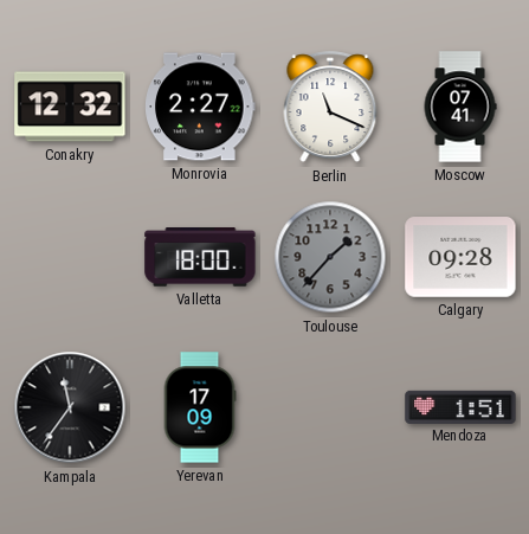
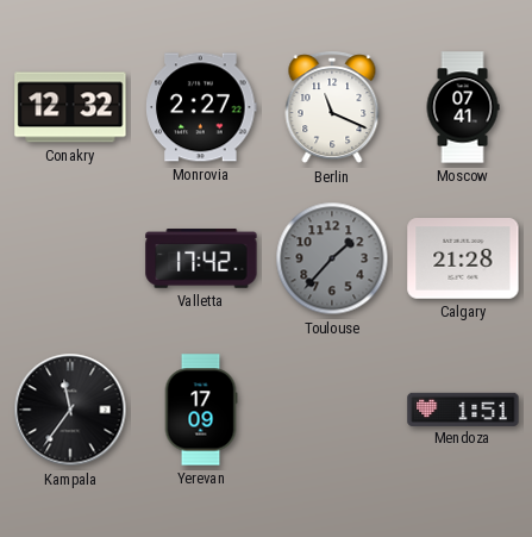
Valletta: 18:00 -> 17:42
Calgary: 09:28 -> 21:28
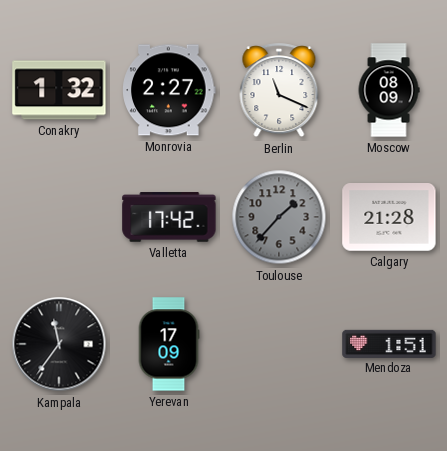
Conakry: 12:32 -> 1:32
Moscow: 07:41 -> 08:09
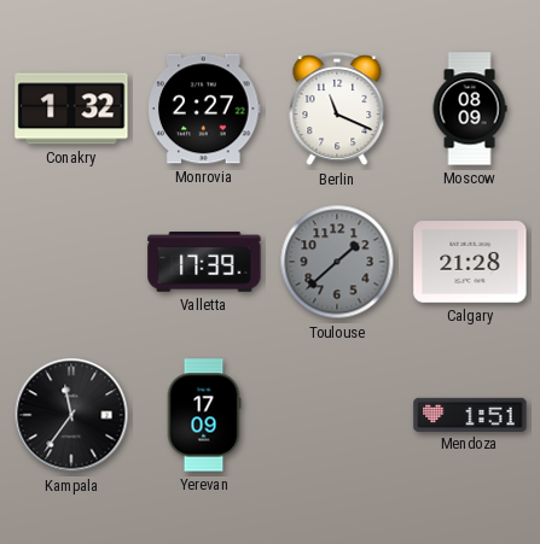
Valletta: 17:42 -> 17:39
Toulouse: 1:37 -> 1:38
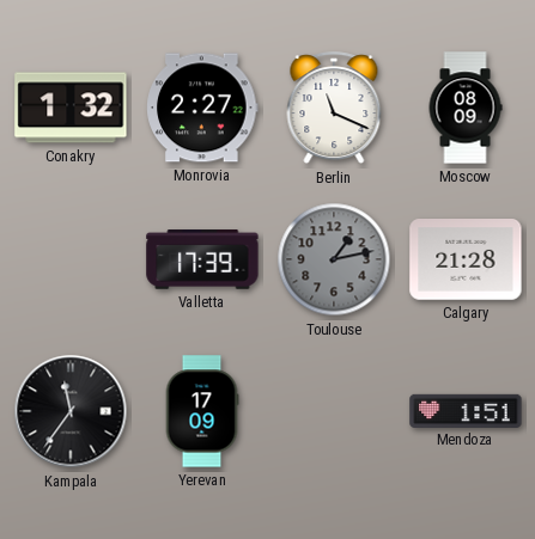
Toulouse: 1:38 -> 1:13
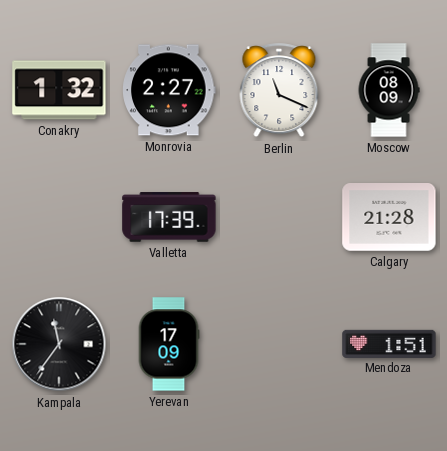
Toulouse: 1:13 -> none
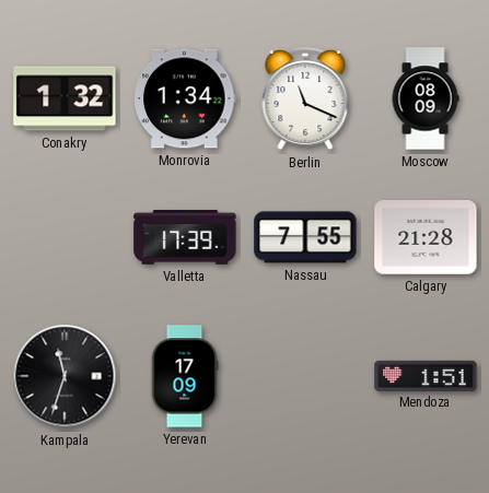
Monrovia: 2:27 -> 1:34
Nassau: none -> 7:55
Kampala: 11:36 -> 11:33
